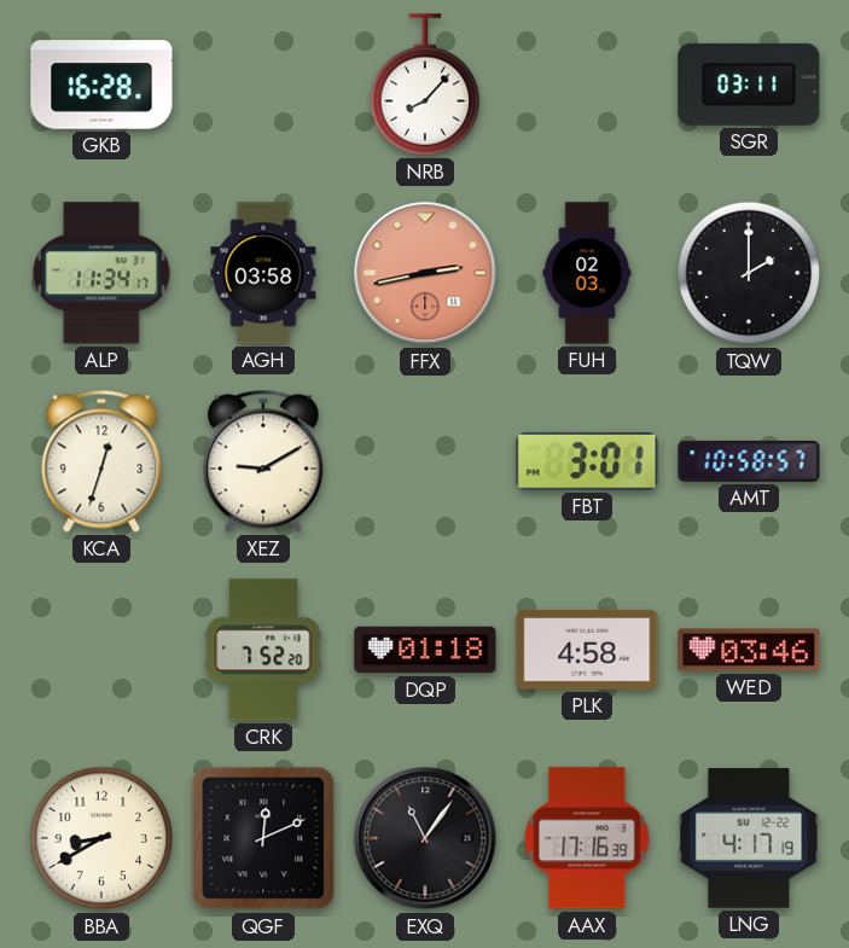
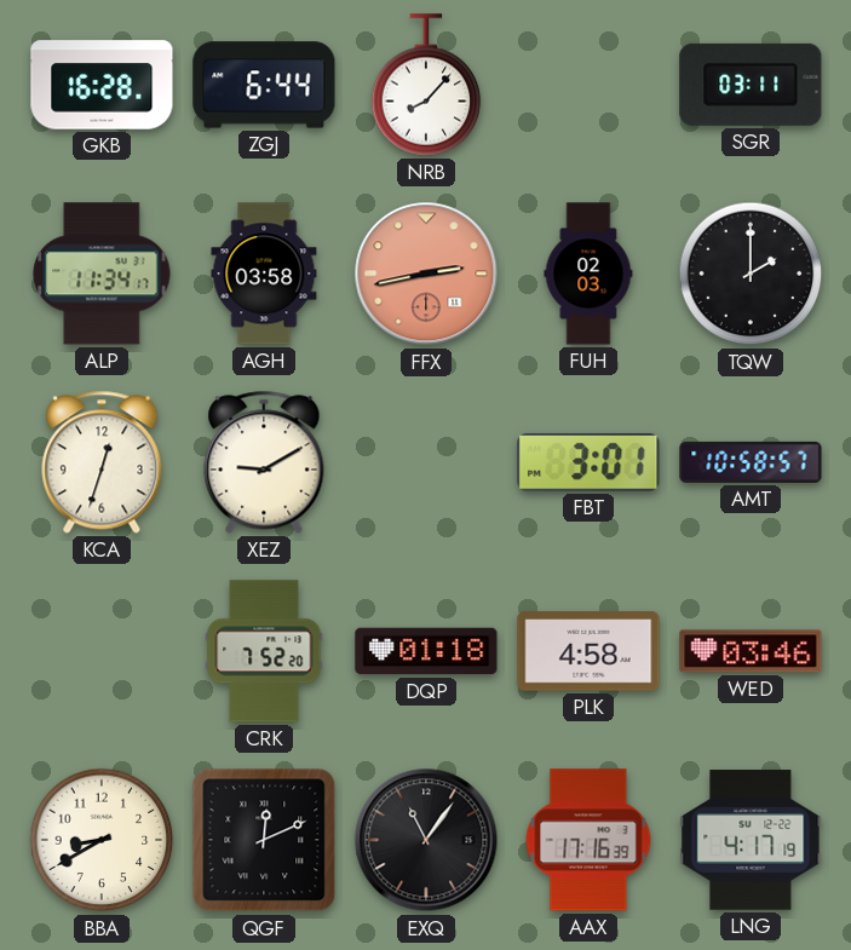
ZGJ: none -> 6:44
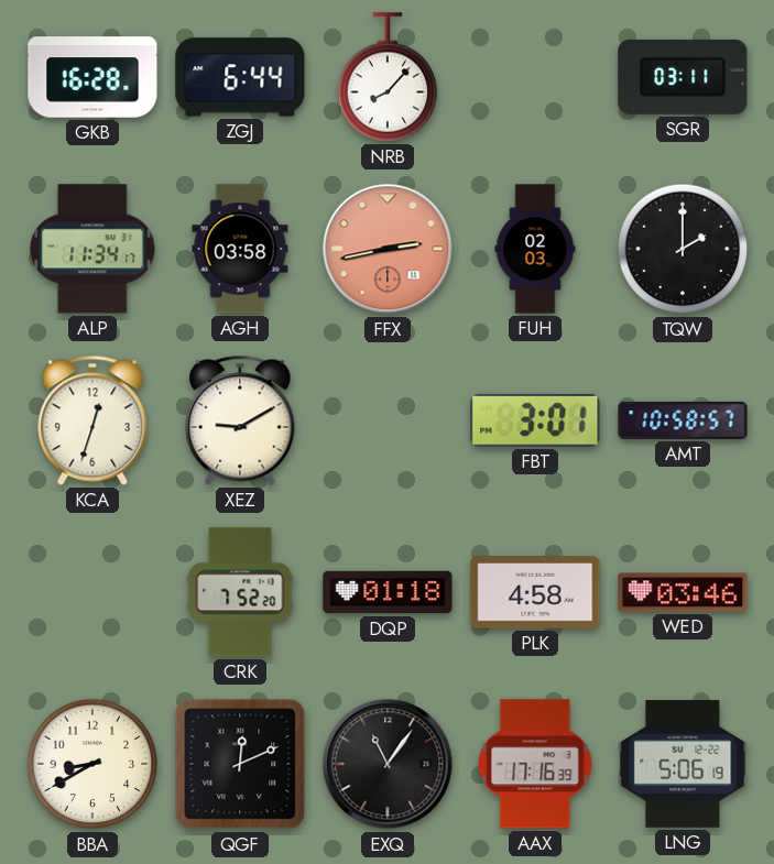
LNG: 4:17 -> 5:06
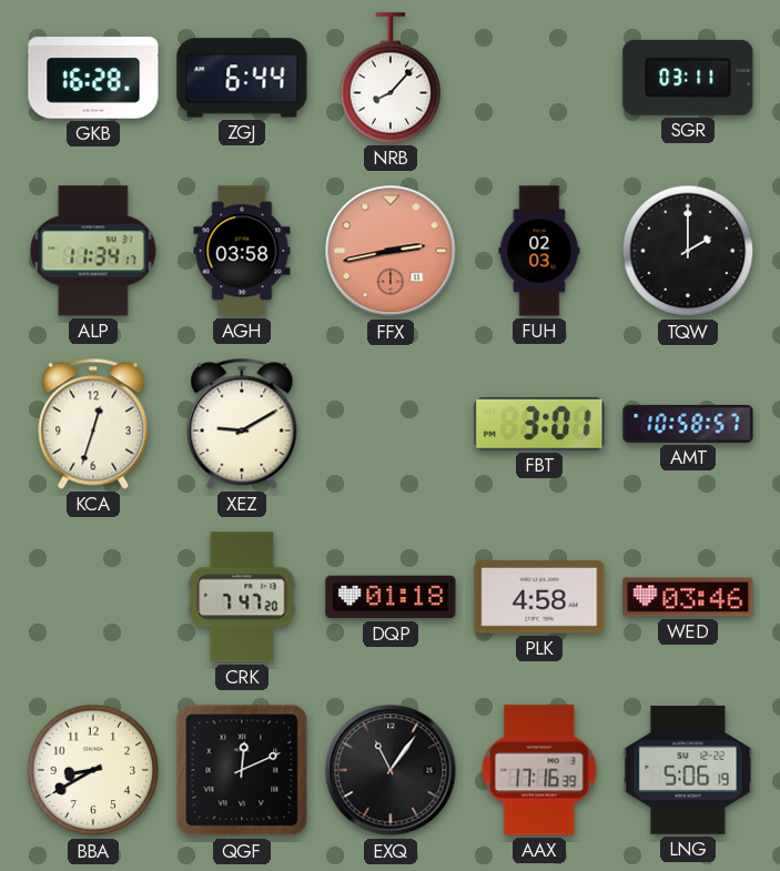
CRK: 7:52 -> 7:47
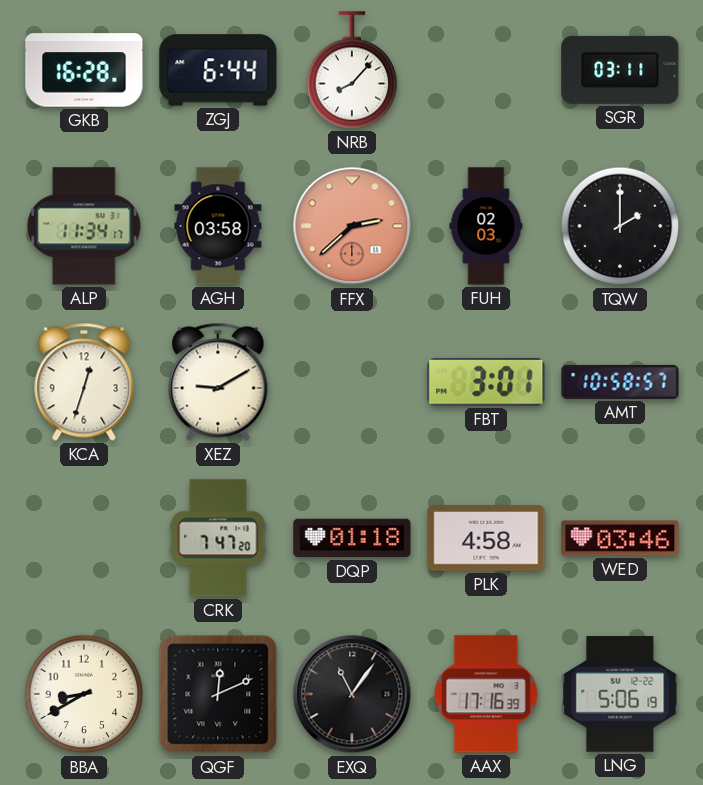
FFX: 2:43 -> 2:38
